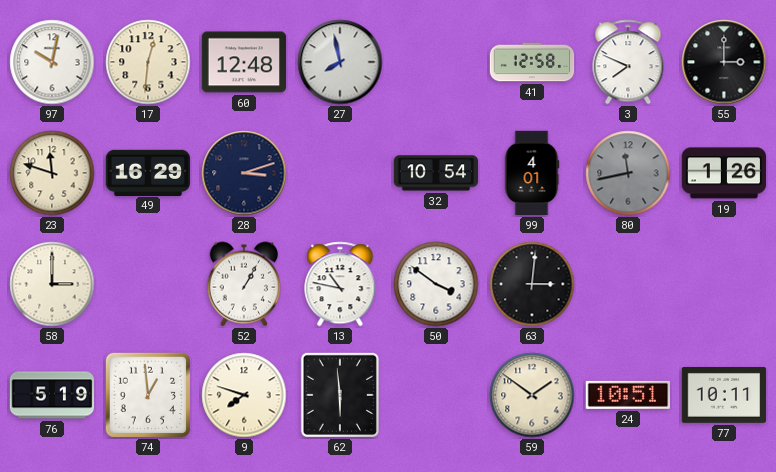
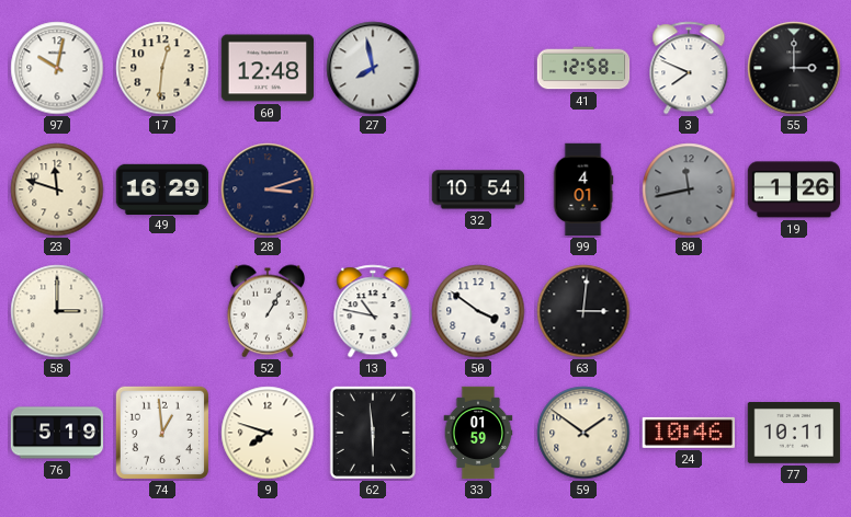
33: none -> 01:59
24: 10:51 -> 10:46
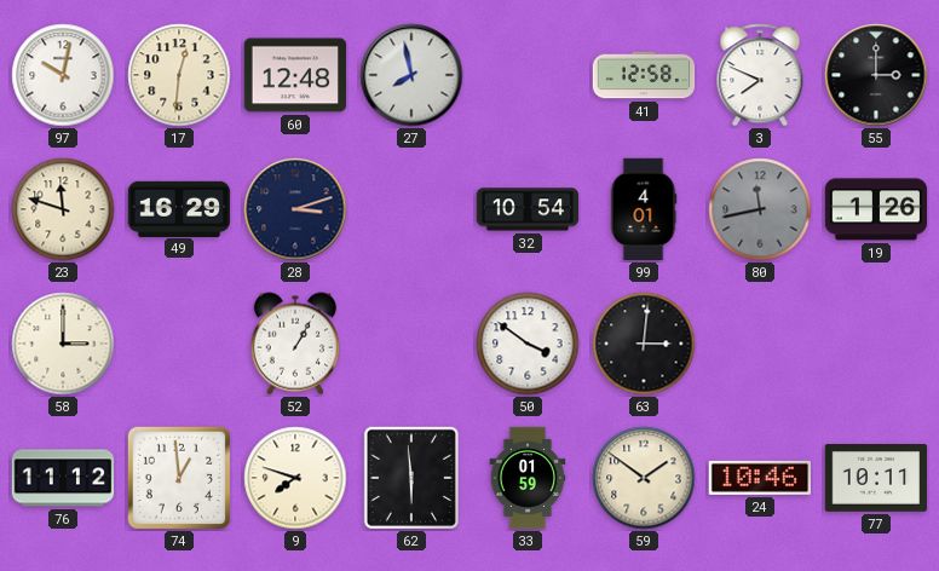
13: 10:47 -> none
76: 5:19 -> 11:12
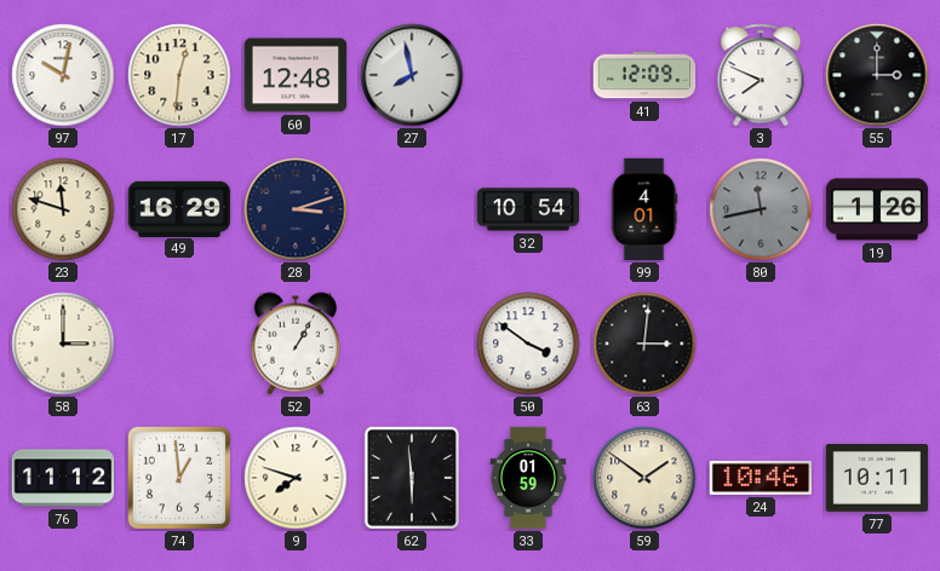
41: 12:58 -> 12:09
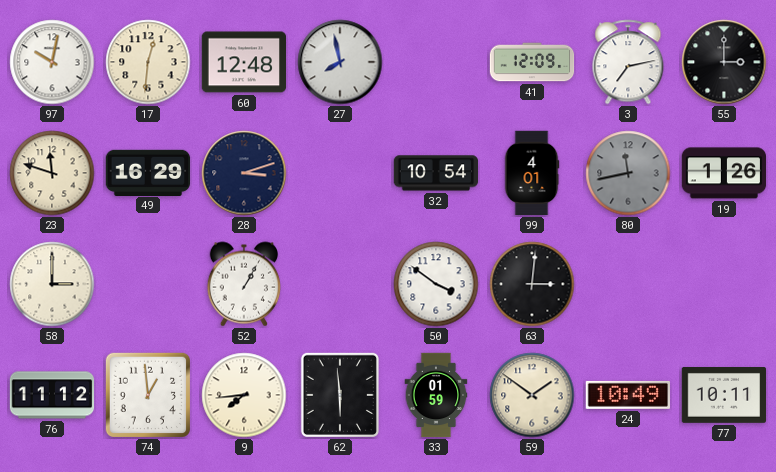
3: 7:49 -> 7:13
9: 7:48 -> 7:44
24: 10:46 -> 10:49
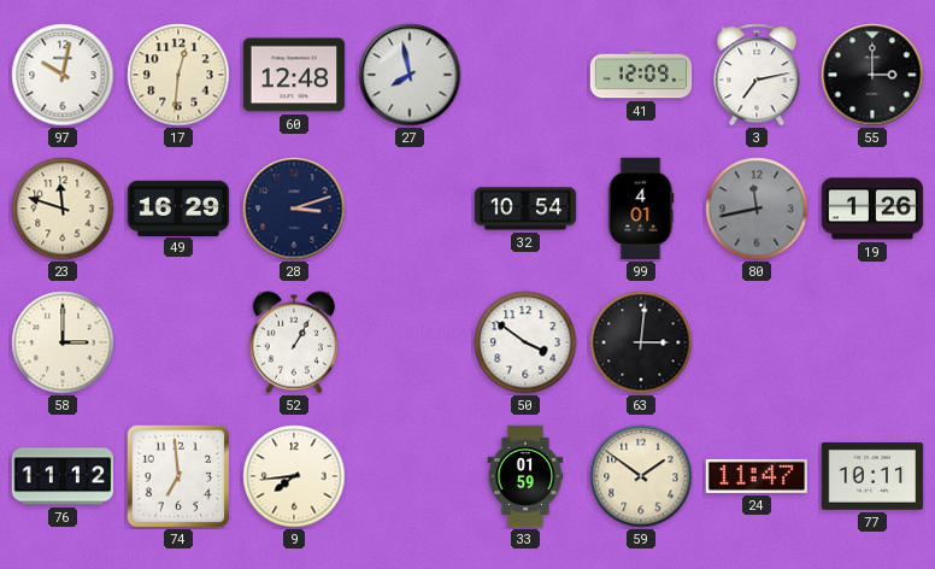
74: 12:59 -> 6:59
62: 5:59 -> none
24: 10:49 -> 11:47
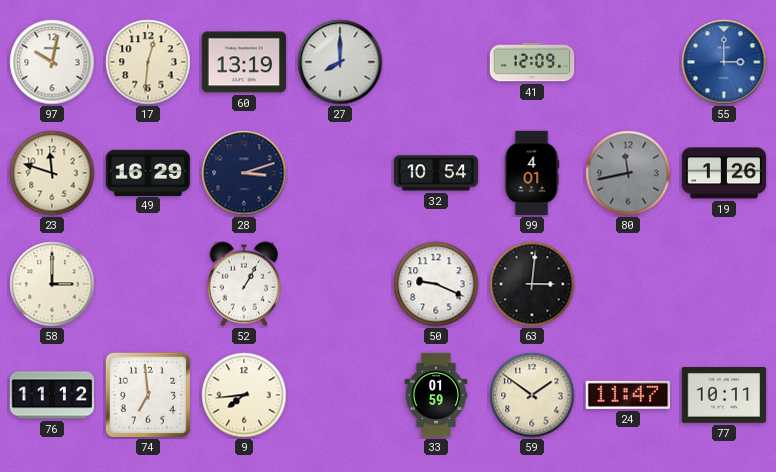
60: 12:48 -> 13:19
27: 7:58 -> 8:00
3: 7:13 -> none
55 dial: black -> blue
50: 3:51 -> 9:19
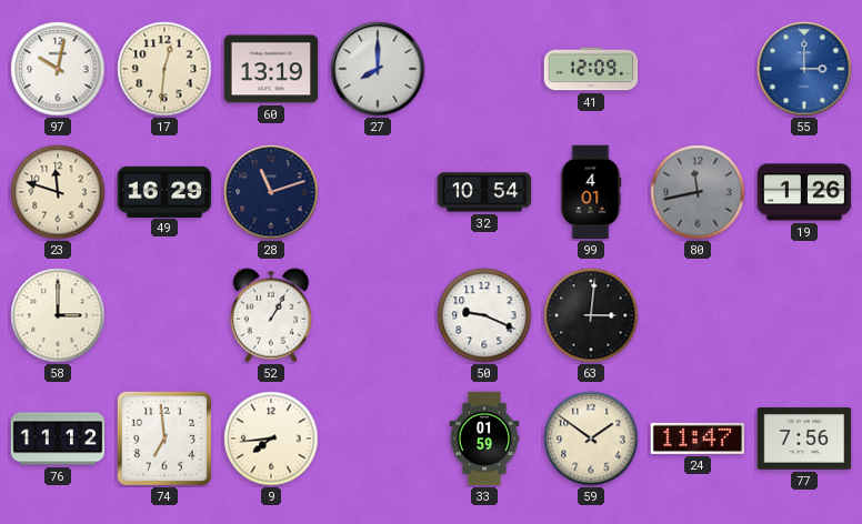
28: 3:12 -> 11:12
77: 10:11 -> 7:56
